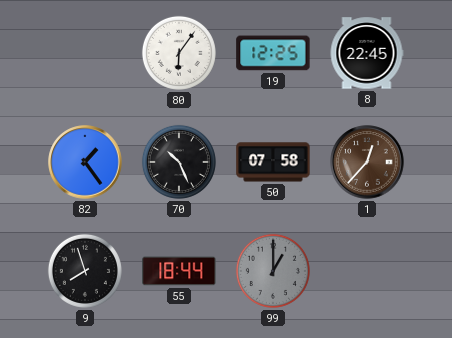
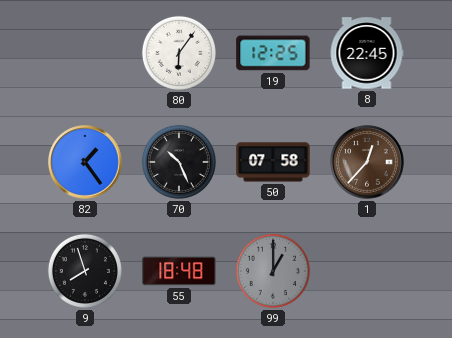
55: 18:44 -> 18:48
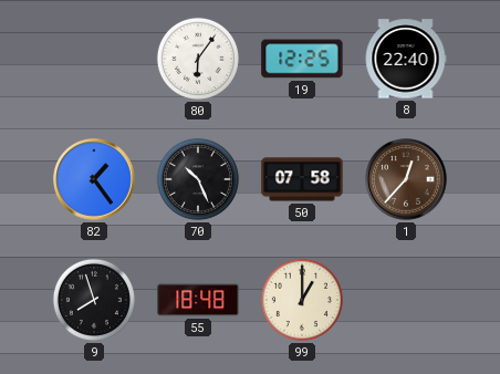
8: 22:45 -> 22:40
99 dial: grey -> cream
